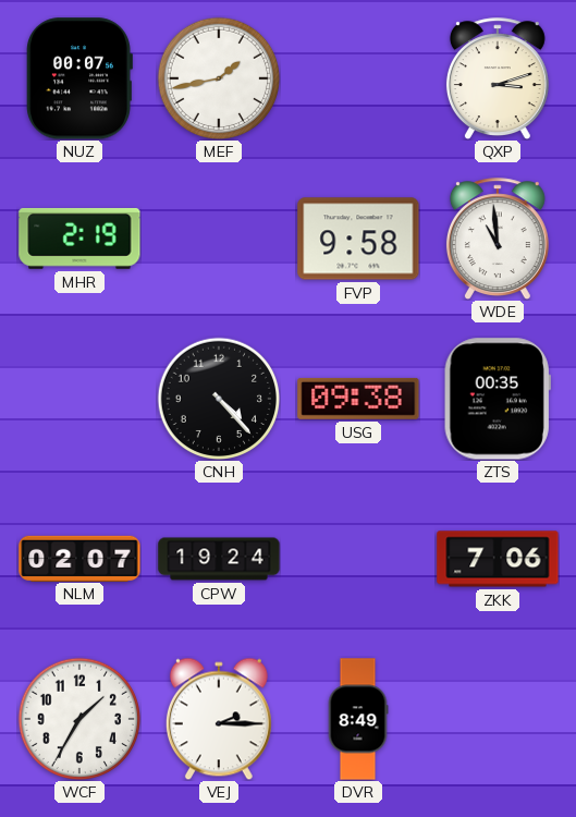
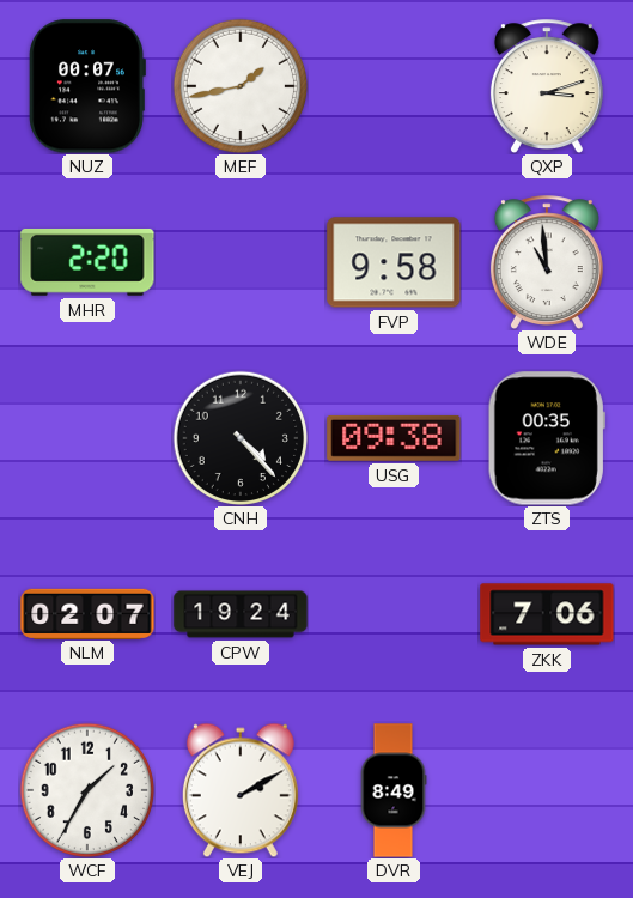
MHR: 2:19 -> 2:20
VEJ: 2:15 -> 2:10
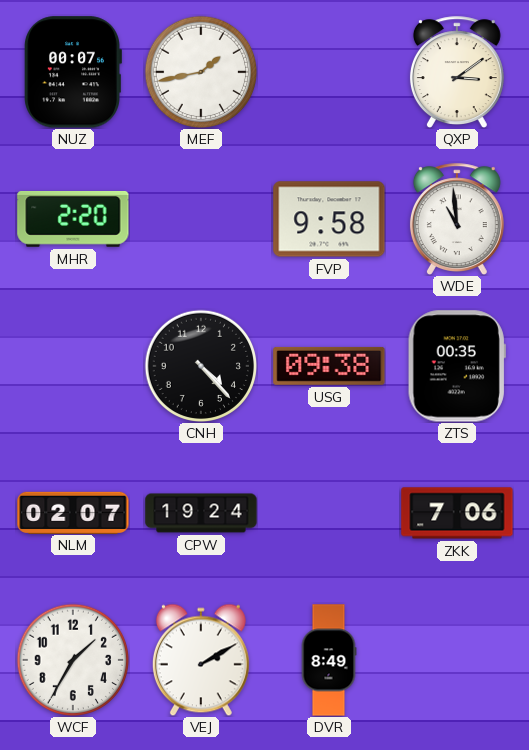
QXP: 3:12 -> 3:09
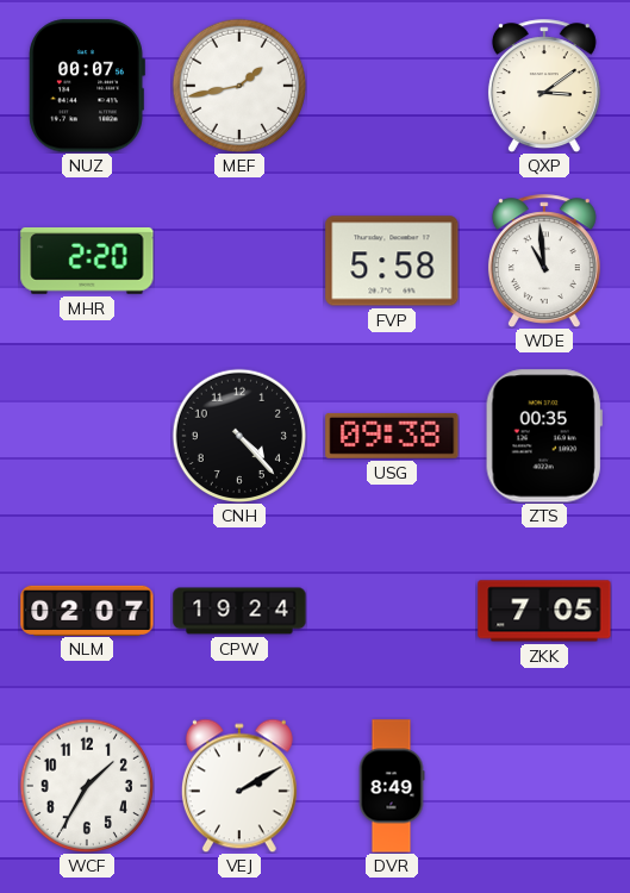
FVP: 9:58 -> 5:58
ZKK: 7:06 -> 7:05
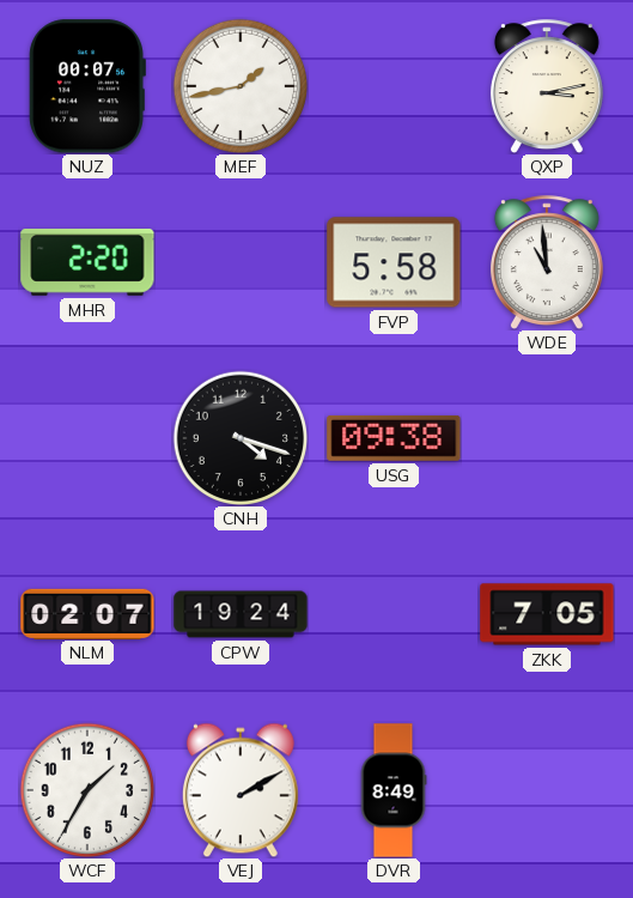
QXP: 3:09 -> 3:13
CNH: 4:23 -> 4:18
ZTS: 00:35 -> none
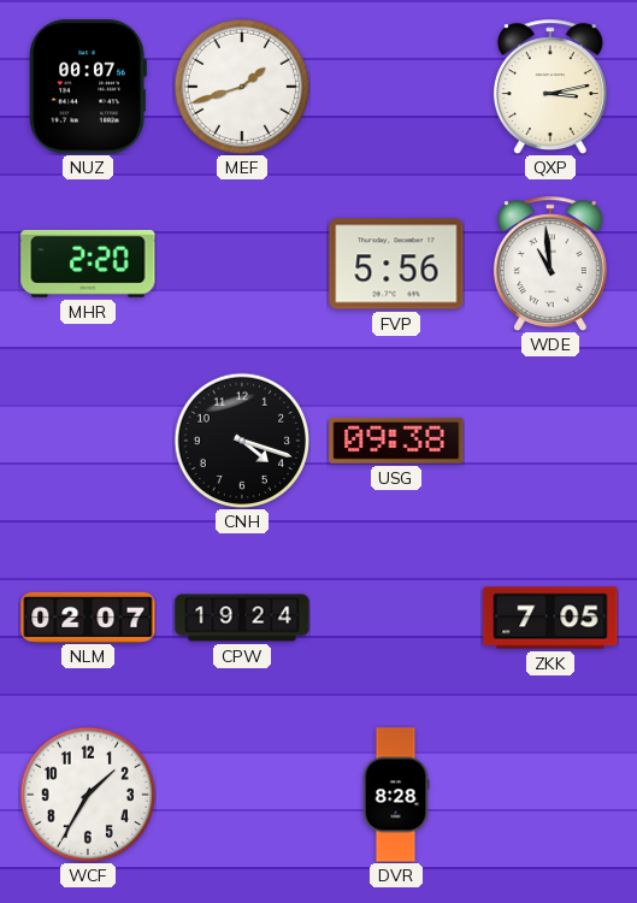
MEF: 1:43 -> 1:42
FVP: 5:58 -> 5:56
VEJ: 2:10 -> none
DVR: 8:49 -> 8:28
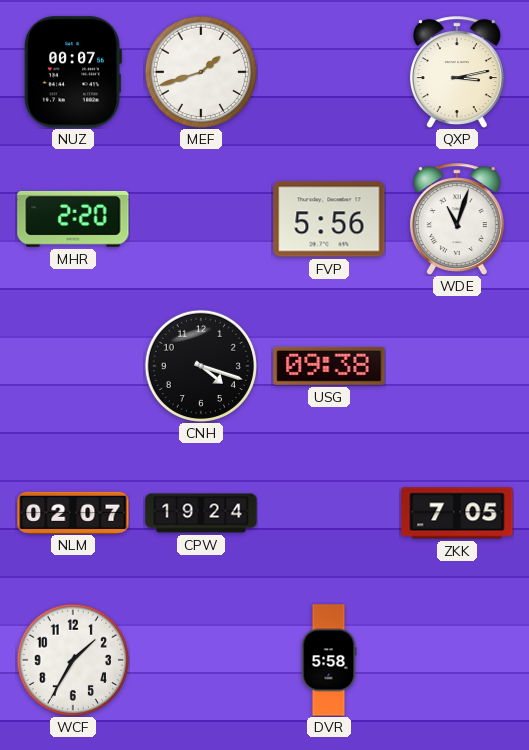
WDE: 10:59 -> 11:03
DVR: 8:28 -> 5:58
